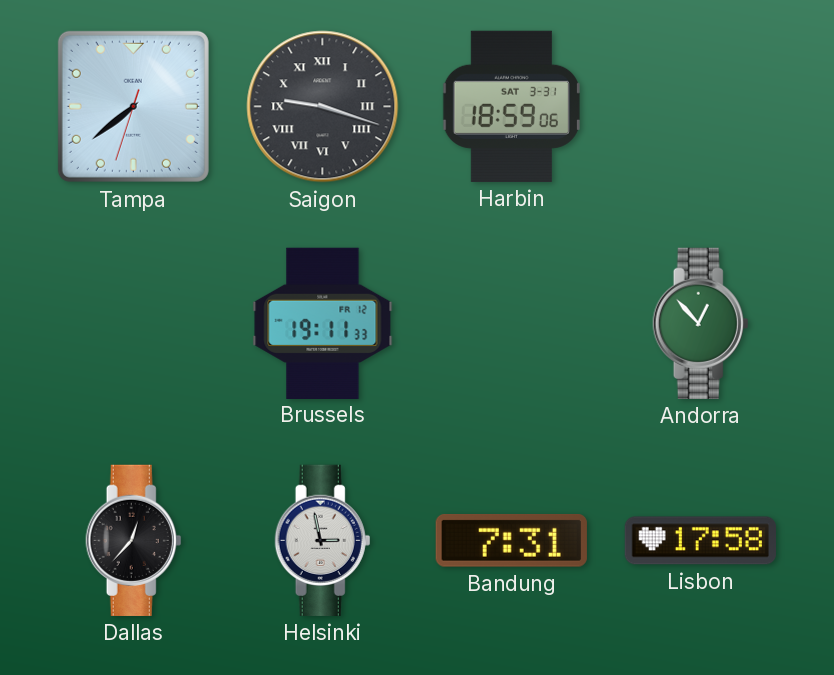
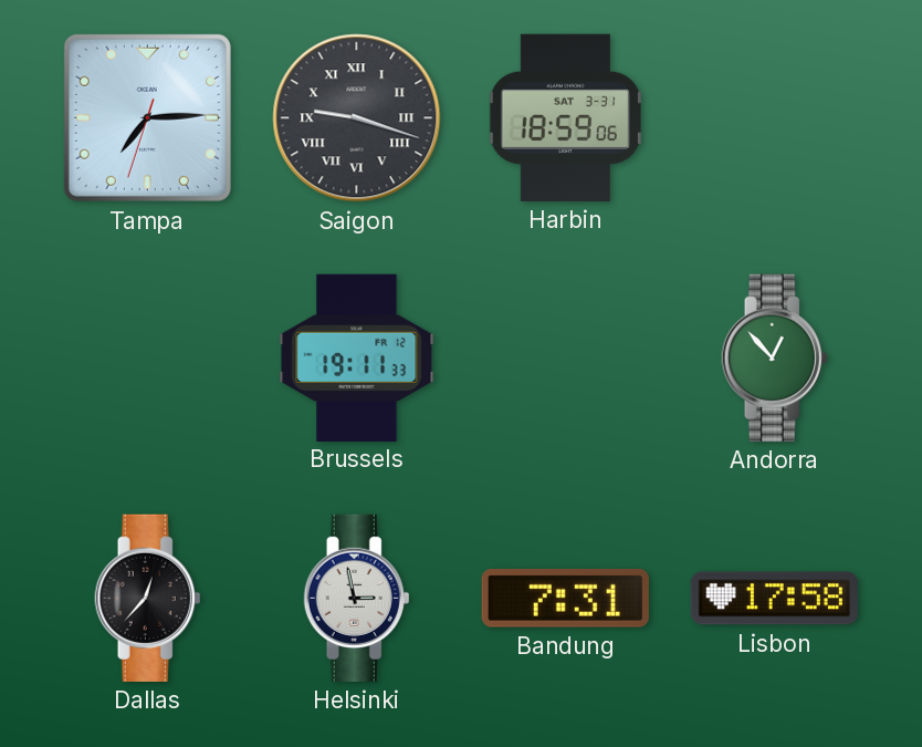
Tampa: 7:38 -> 7:14
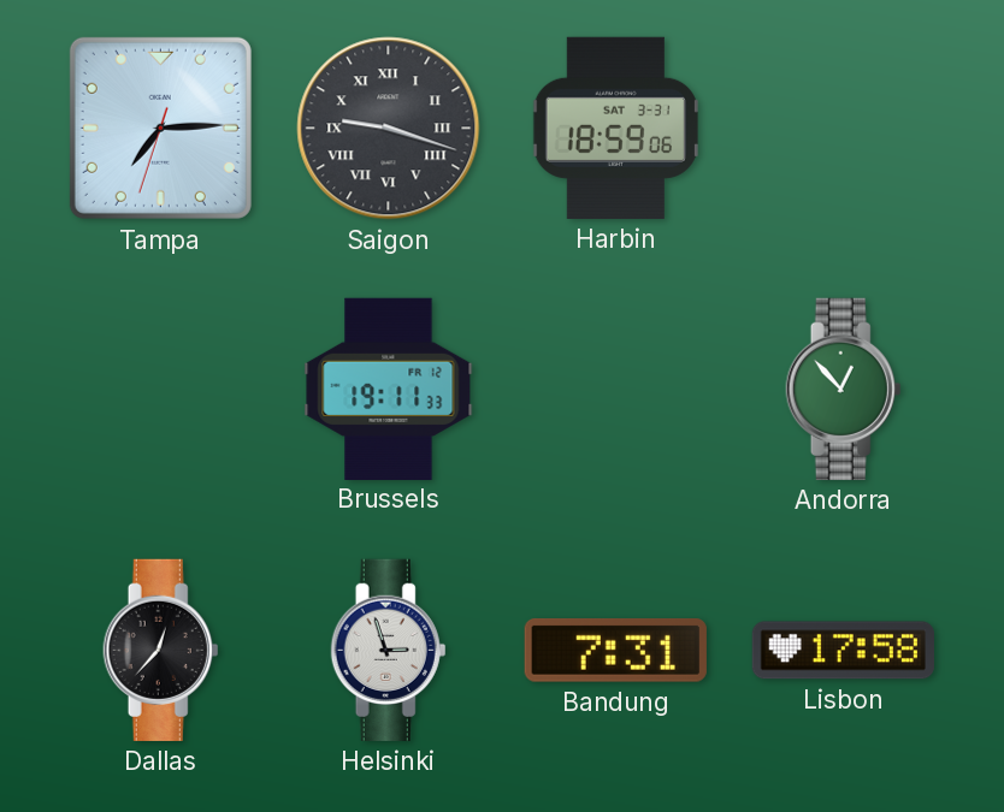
Helsinki: 2:58 -> 2:57
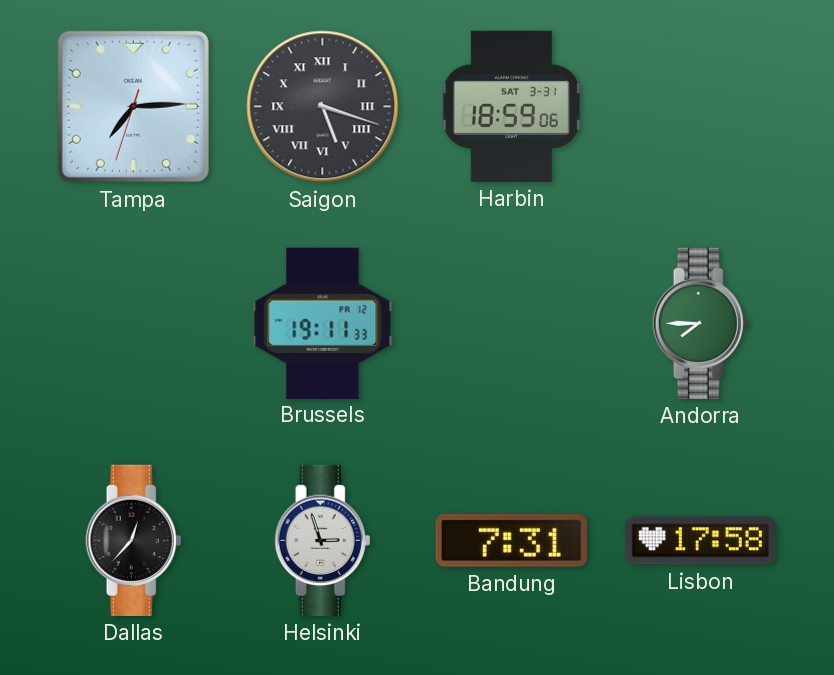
Saigon: 9:18 -> 5:18
Andorra: 12:53 -> 7:45
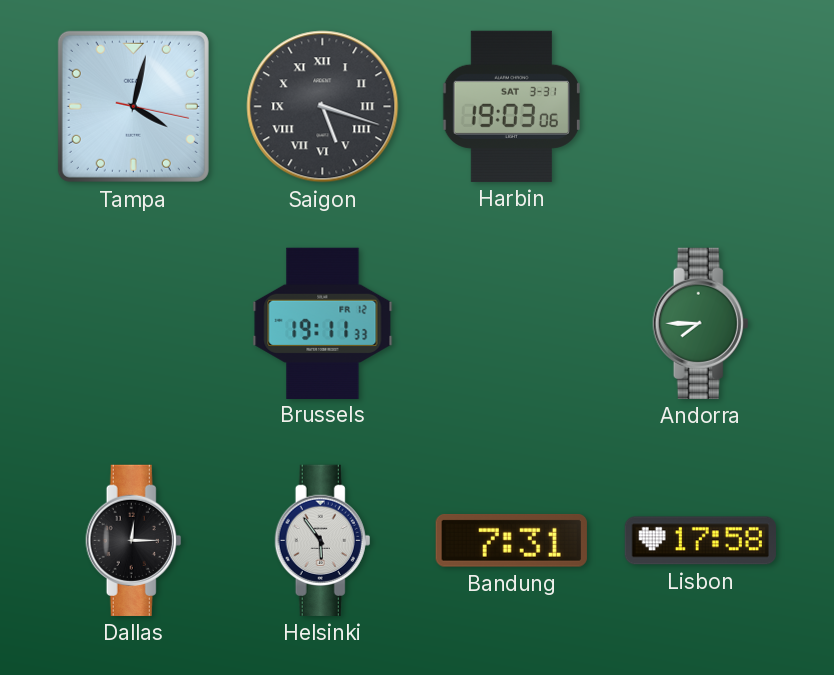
Tampa: 7:14 -> 4:02
Harbin: 18:59 -> 19:03
Dallas: 12:37 -> 12:15
Helsinki: 2:57 -> 5:54
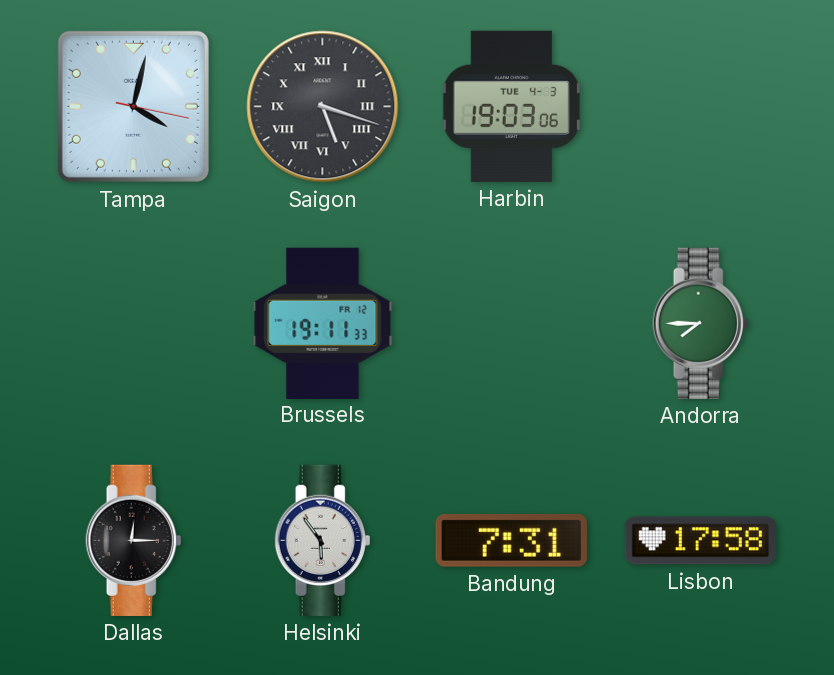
Harbin date: SAT 3-31 -> TUE 4-3
